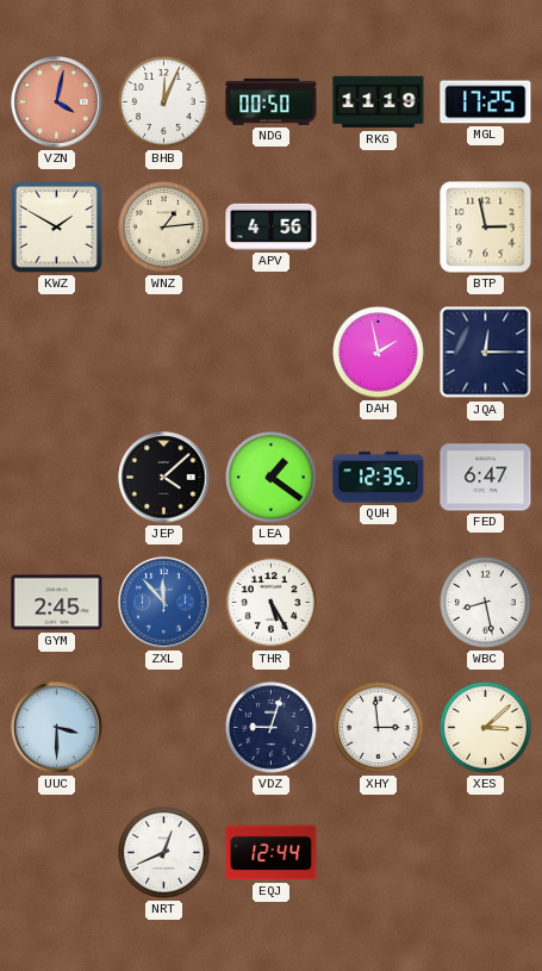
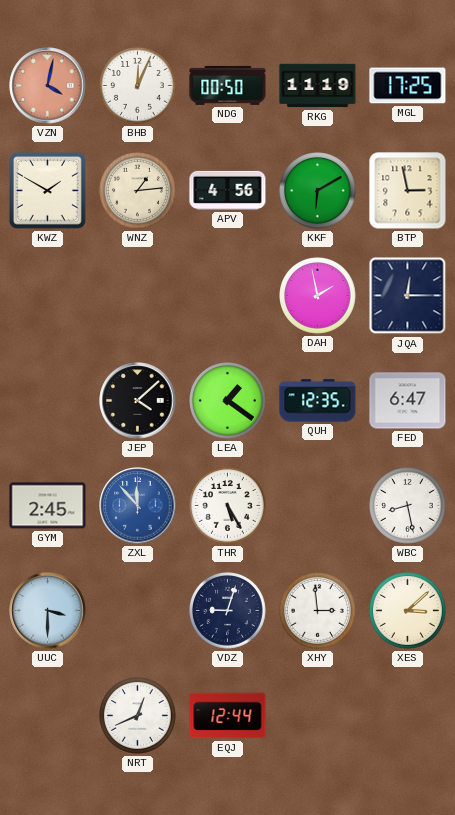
KKF: none -> 6:10
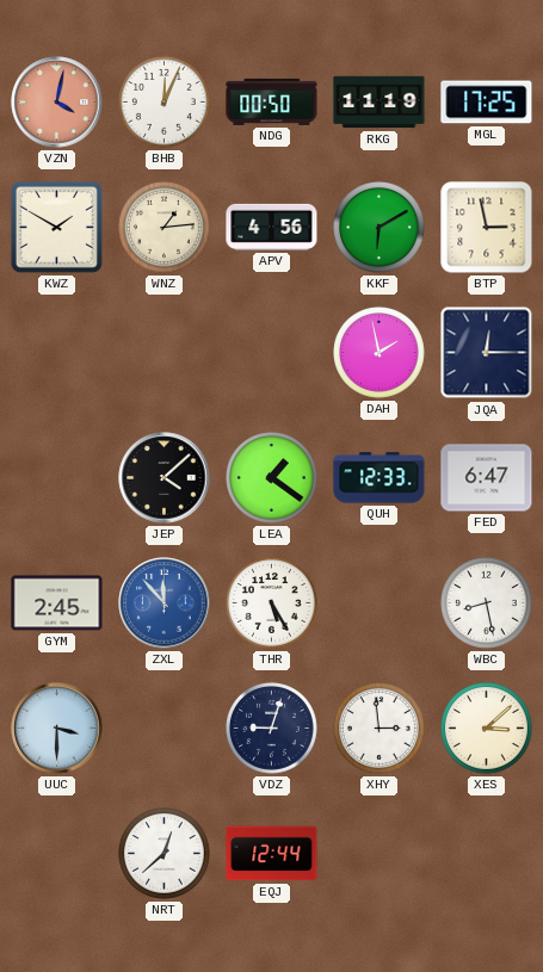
QUH: 12:35 -> 12:33
NRT: 12:41 -> 12:38
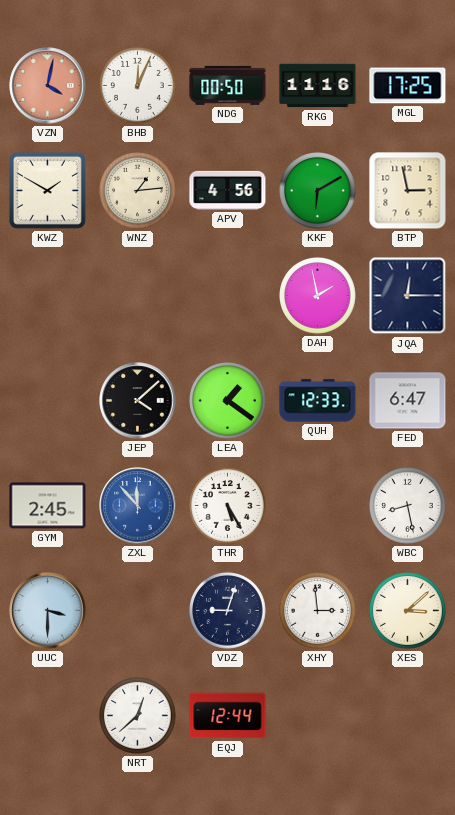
RKG: 11:19 -> 11:16
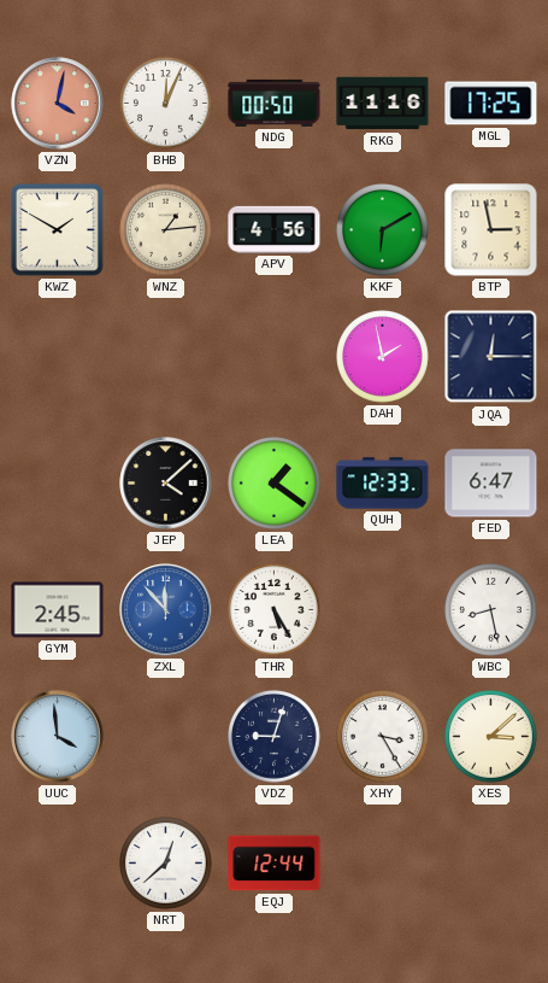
UUC: 3:30 -> 3:59
XHY: 2:59 -> 3:25
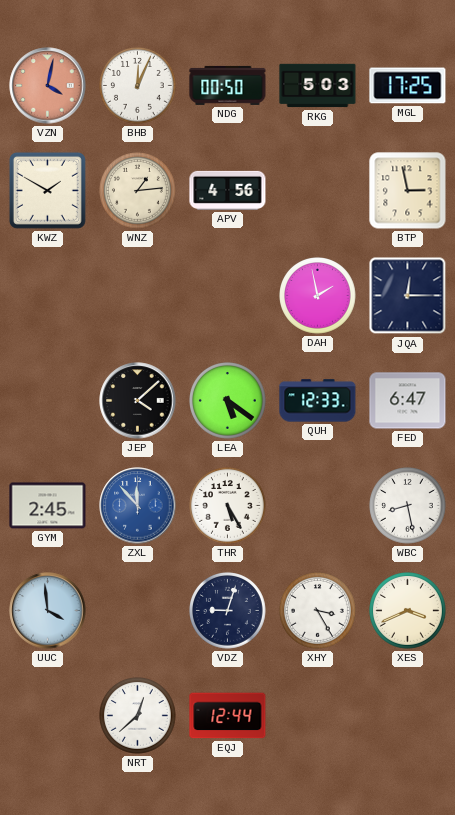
RKG: 11:16 -> 5:03
KKF: 6:10 -> none
LEA: 1:21 -> 5:21
XES: 3:08 -> 3:41
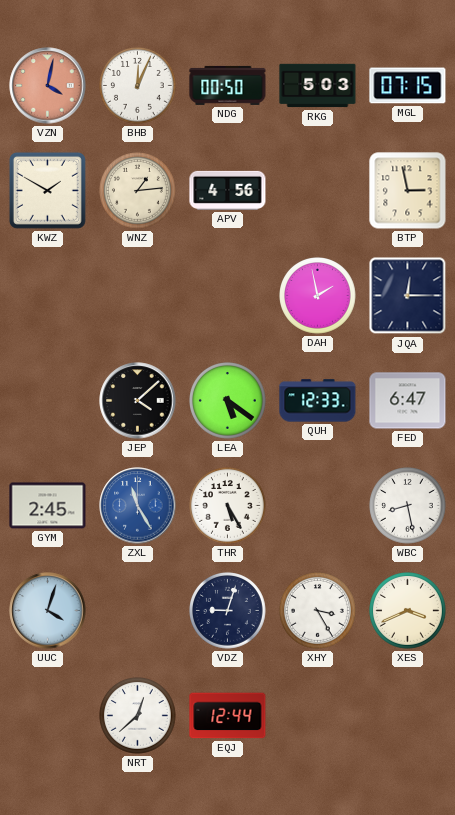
MGL: 17:25 -> 07:15
ZXL: 11:53 -> 11:25
UUC: 3:59 -> 4:03
